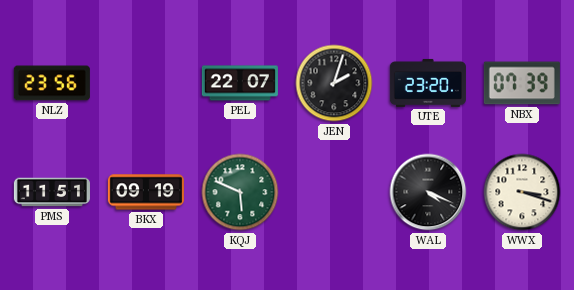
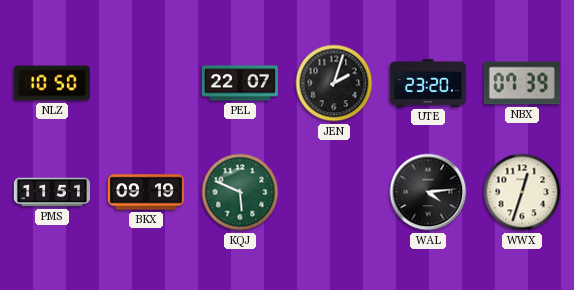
NLZ: 23:56 -> 10:50
WAL: 4:19 -> 4:14
WWX: 3:18 -> 12:33
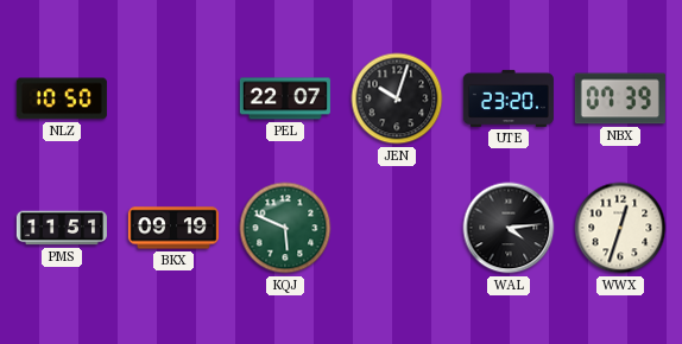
JEN: 2:03 -> 10:03
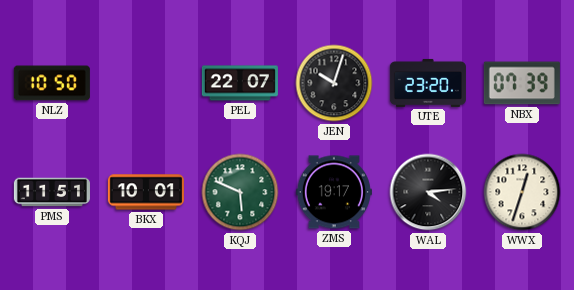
BKX: 09:19 -> 10:01
ZMS: none -> 19:17
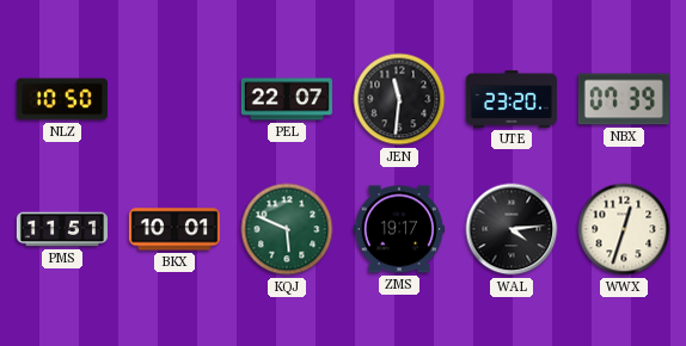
JEN: 10:03 -> 11:31
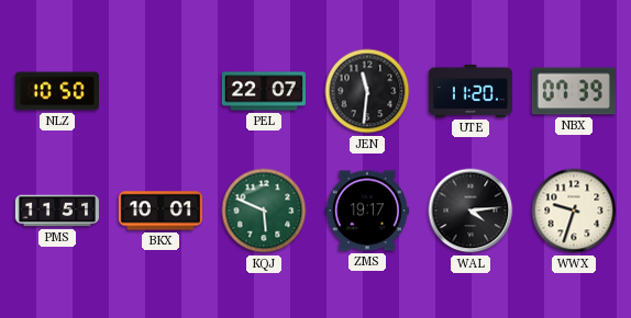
UTE: 23:20 -> 11:20
WWX: 12:33 -> 9:33
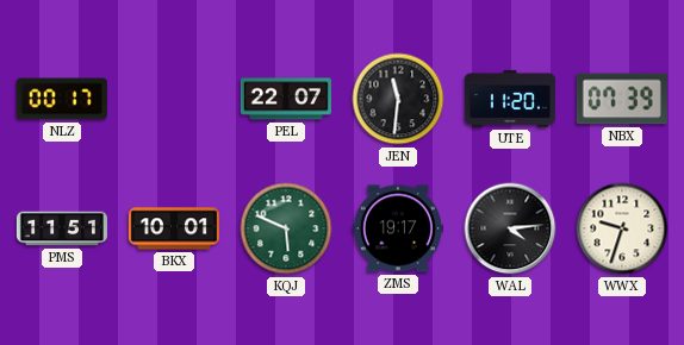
NLZ: 10:50 -> 00:17
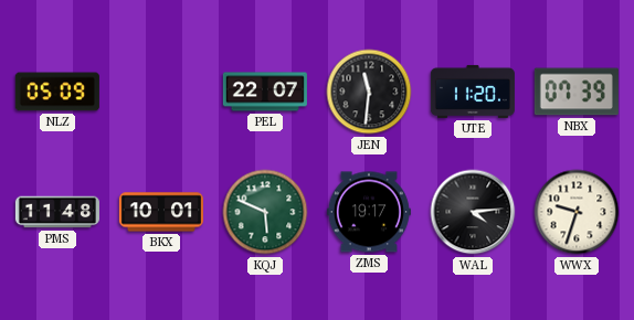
NLZ: 00:17 -> 05:09
PMS: 11:51 -> 11:48
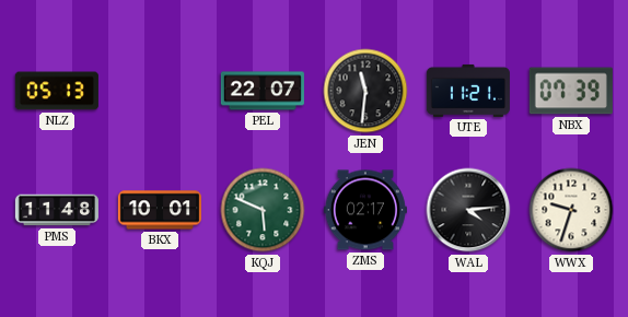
NLZ: 05:09 -> 05:13
UTE: 11:20 -> 11:21
ZMS: 19:17 -> 02:17
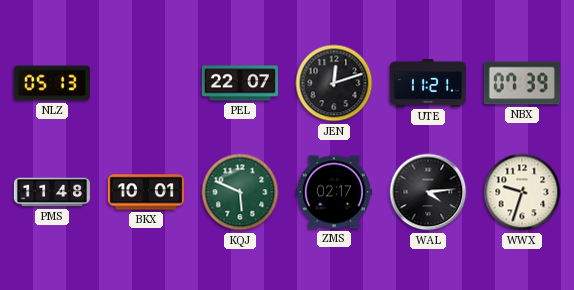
JEN: 11:31 -> 12:12
